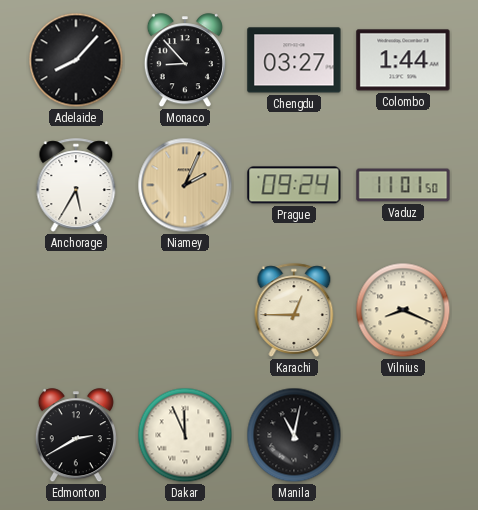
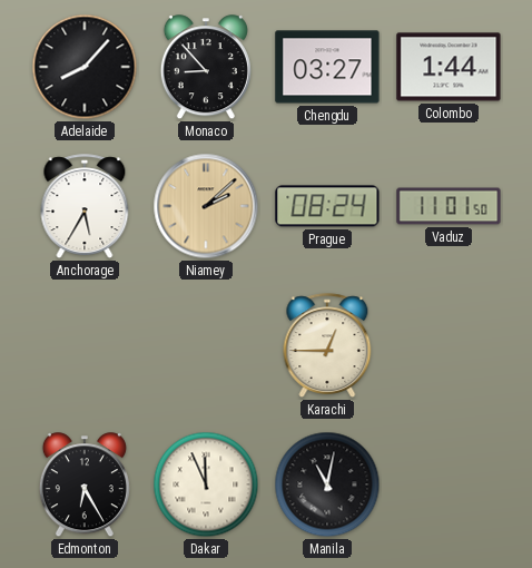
Niamey: 2:04 -> 2:08
Prague: 09:24 -> 08:24
Vilnius: 8:19 -> none
Edmonton: 2:40 -> 6:25
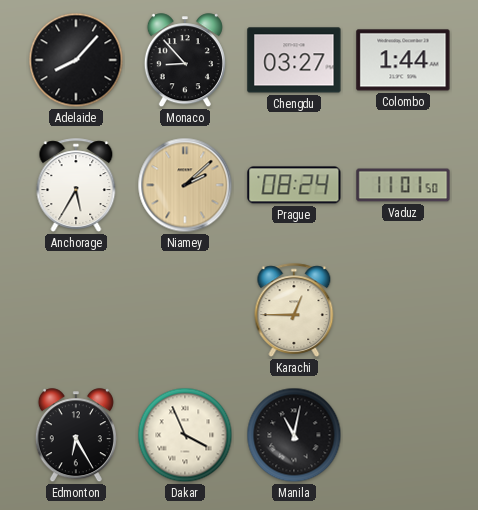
Dakar: 11:56 -> 3:56
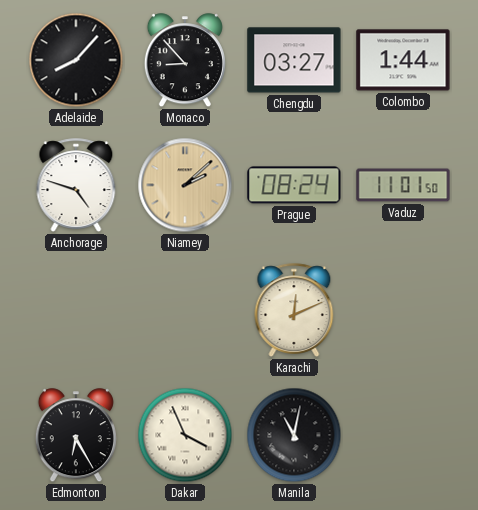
Anchorage: 5:35 -> 4:48
Karachi: 12:45 -> 12:11
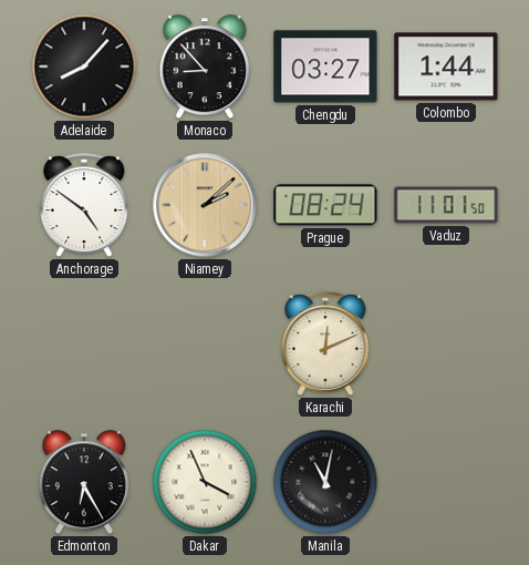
Anchorage: 4:48 -> 4:51
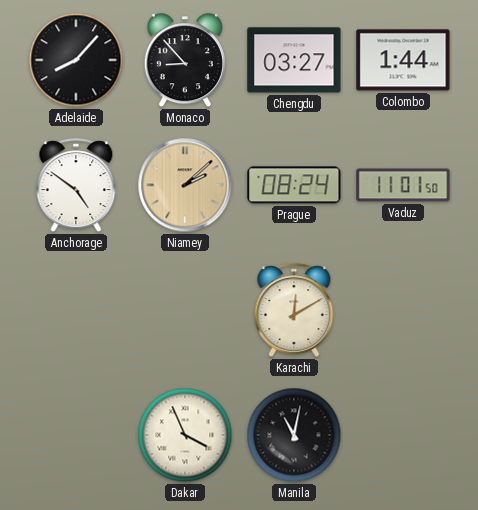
Karachi: 12:11 -> 12:10
Edmonton: 6:25 -> none
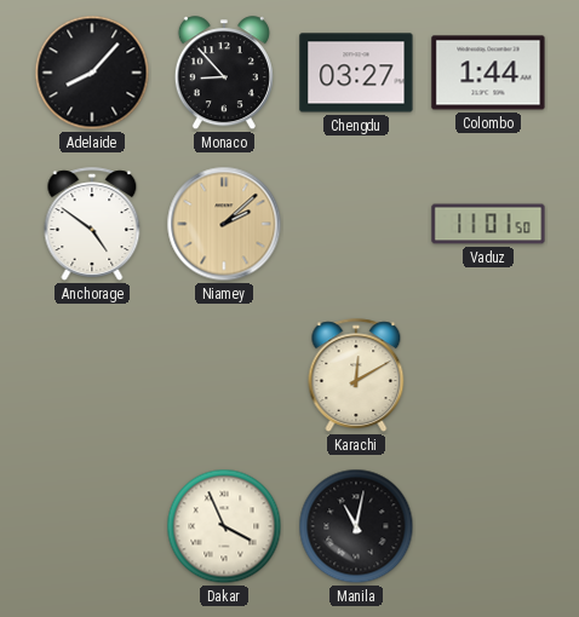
Prague: 08:24 -> none
